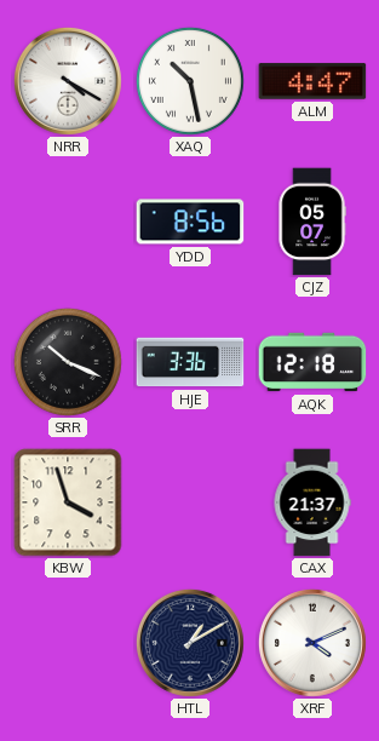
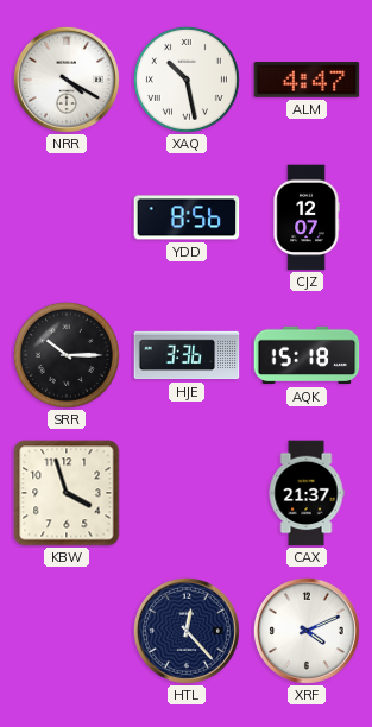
CJZ: 05:07 -> 12:07
SRR: 10:19 -> 10:15
AQK: 12:18 -> 15:18
HTL: 1:10 -> 12:23
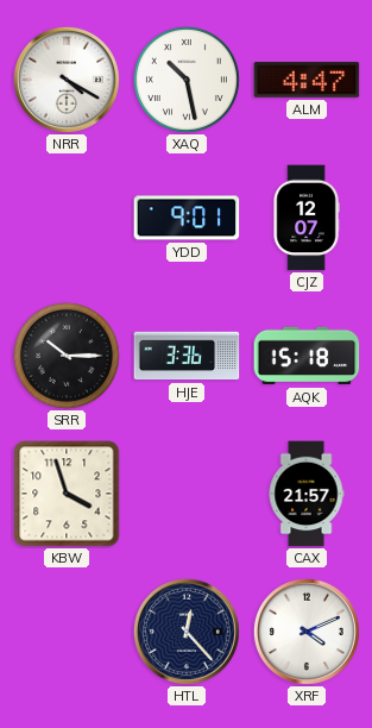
YDD: 8:56 -> 9:01
CAX: 21:37 -> 21:57
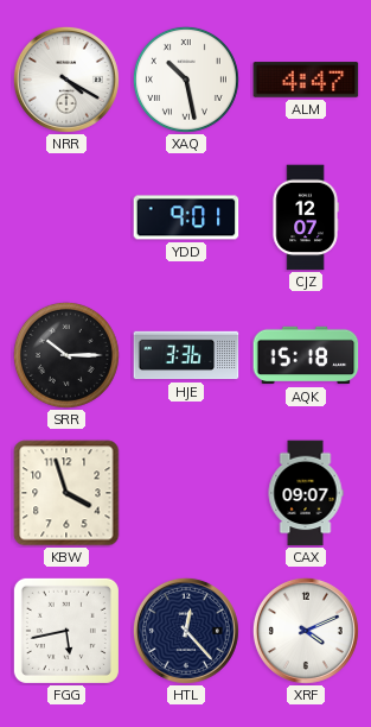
CAX: 21:57 -> 09:07
FGG: none -> 5:43
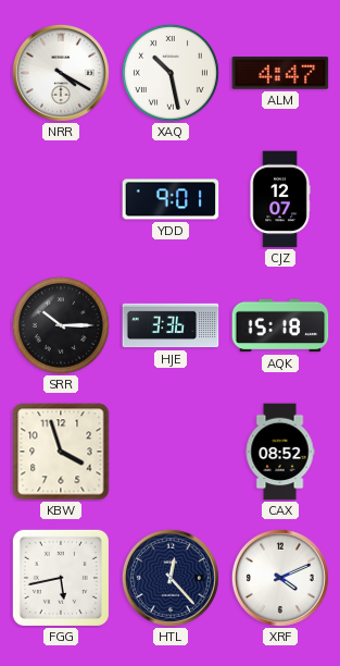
CAX: 09:07 -> 08:52
